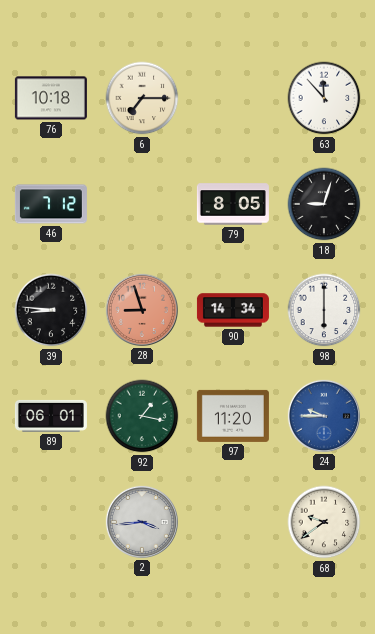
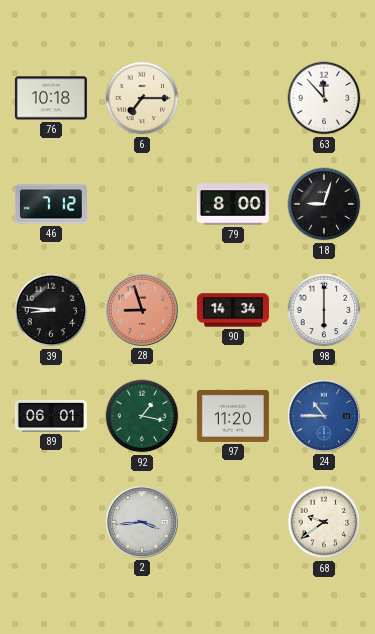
79: 8:05 -> 8:00
24: 9:45 -> 10:45
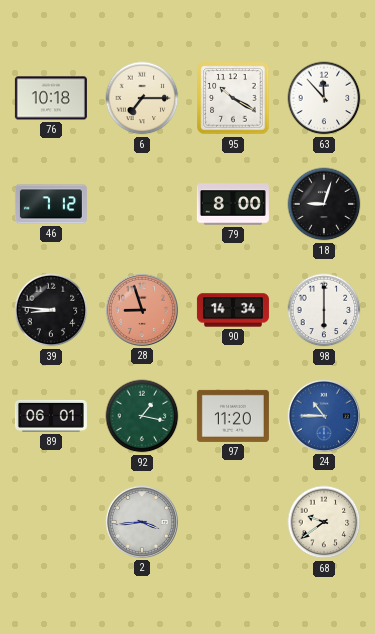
95: none -> 10:20
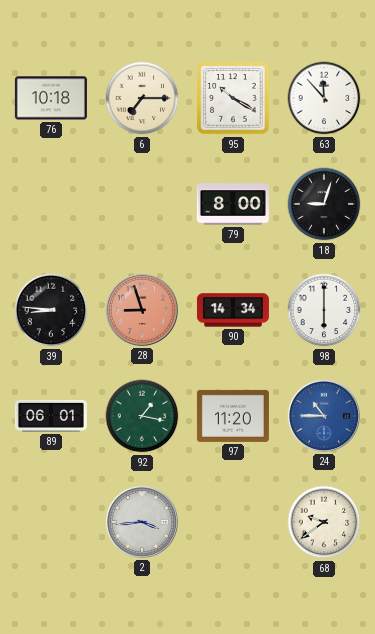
46: 7:12 -> none
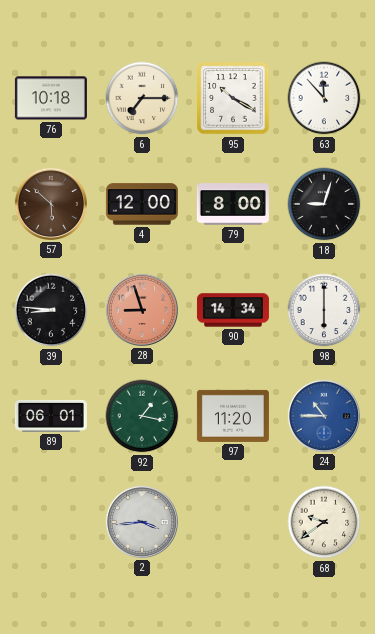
57: none -> 5:52
4: none -> 12:00
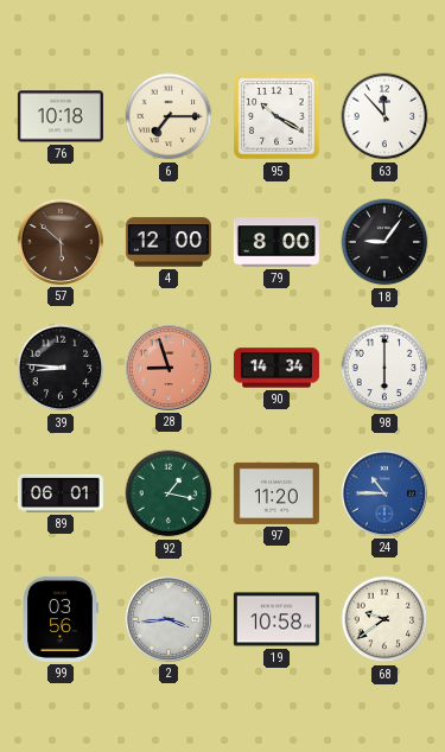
18: 9:03 -> 9:06
99: none -> 03:56
19: none -> 10:58
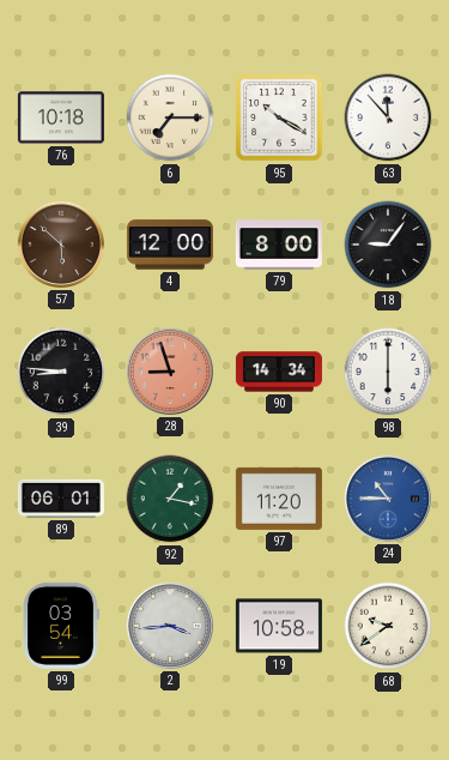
99: 03:56 -> 03:54
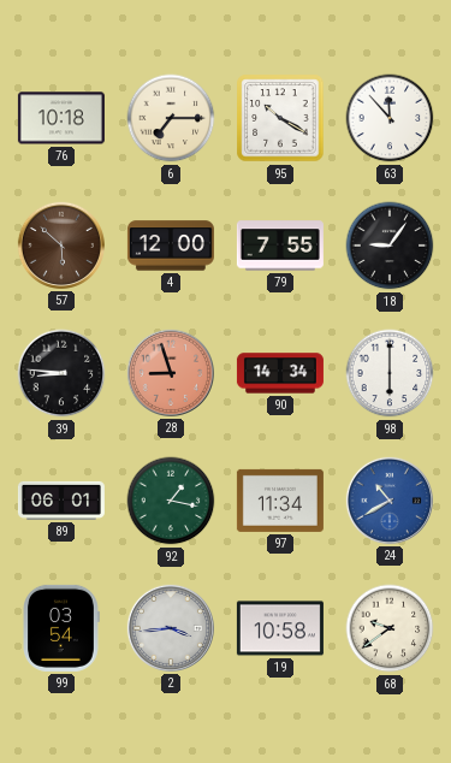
79: 8:00 -> 7:55
97: 11:20 -> 11:34
24: 10:45 -> 10:40
